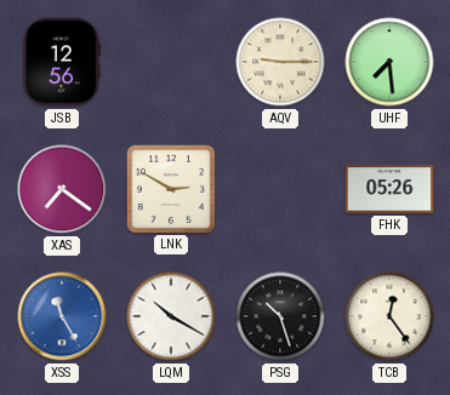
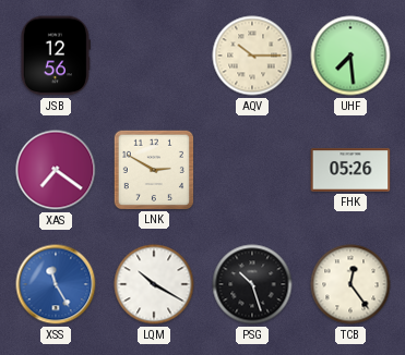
AQV: 9:15 -> 10:15
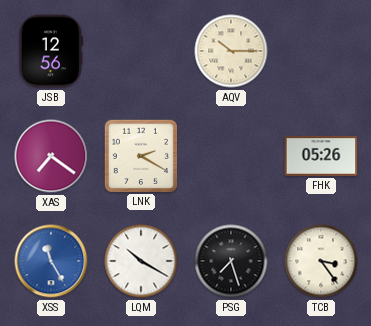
UHF: 7:29 -> none
LNK: 2:50 -> 2:20
PSG: 10:27 -> 7:27
TCB: 12:24 -> 3:24
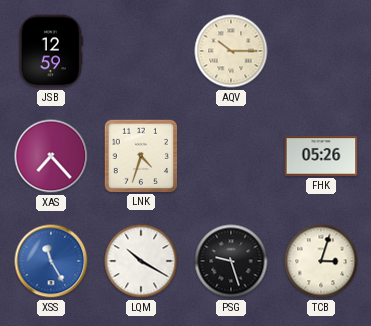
JSB: 12:56 -> 12:59
XAS: 7:21 -> 7:23
LNK: 2:20 -> 4:33
PSG: 7:27 -> 9:27
TCB: 3:24 -> 3:03
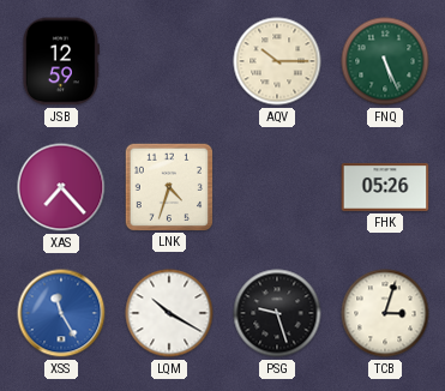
FNQ: none -> 5:26
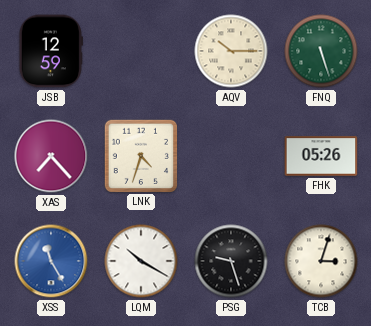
FNQ: 5:26 -> 5:27
